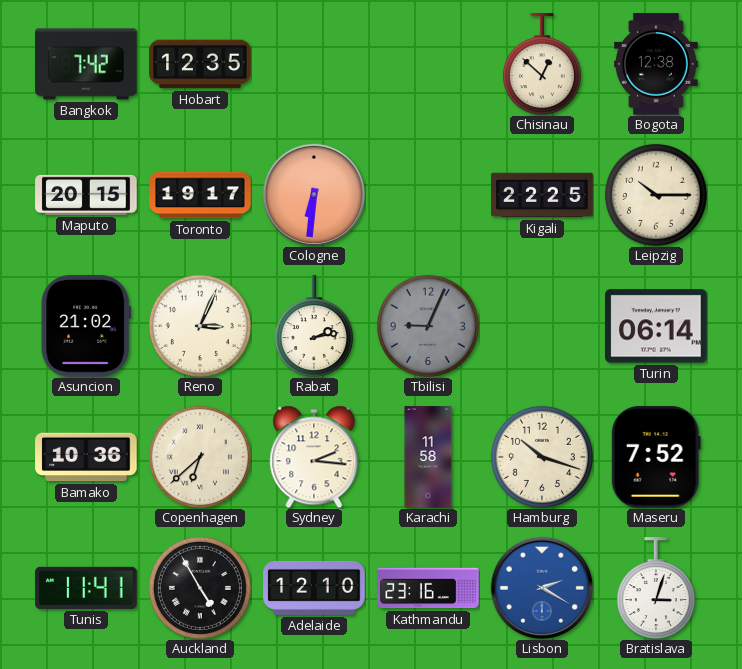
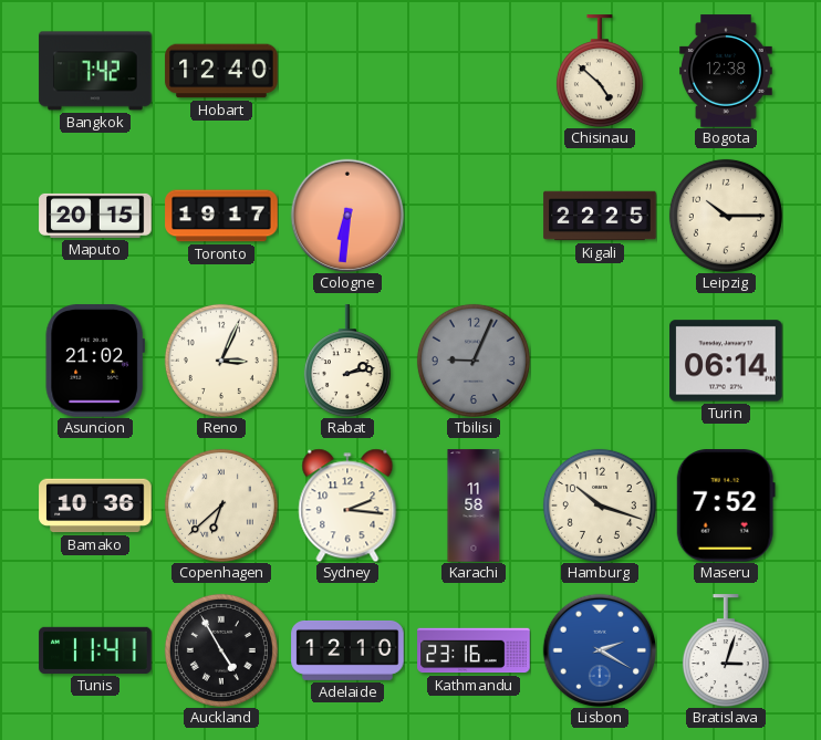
Hobart: 12:35 -> 12:40
Chisinau: 12:52 -> 4:52
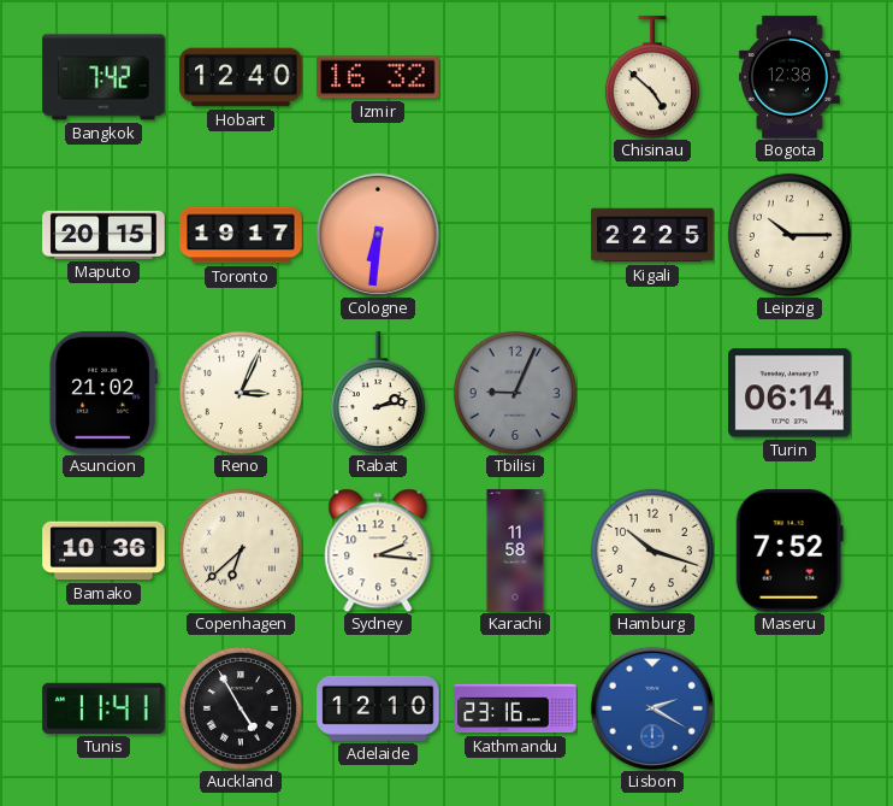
Izmir: none -> 16:32
Bratislava: 3:03 -> none
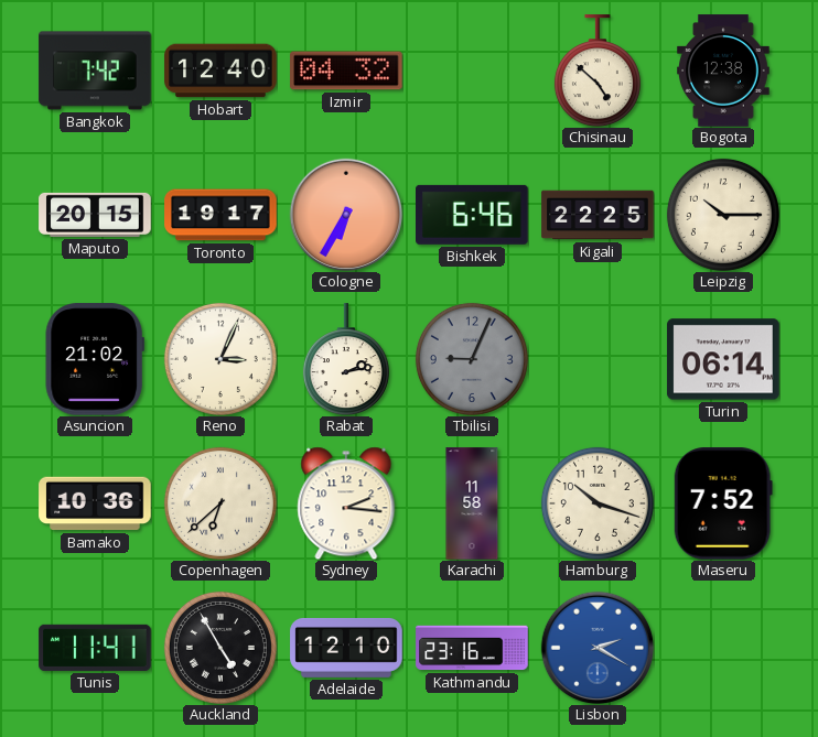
Izmir: 16:32 -> 04:32
Cologne: 6:31 -> 6:35
Bishkek: none -> 6:46
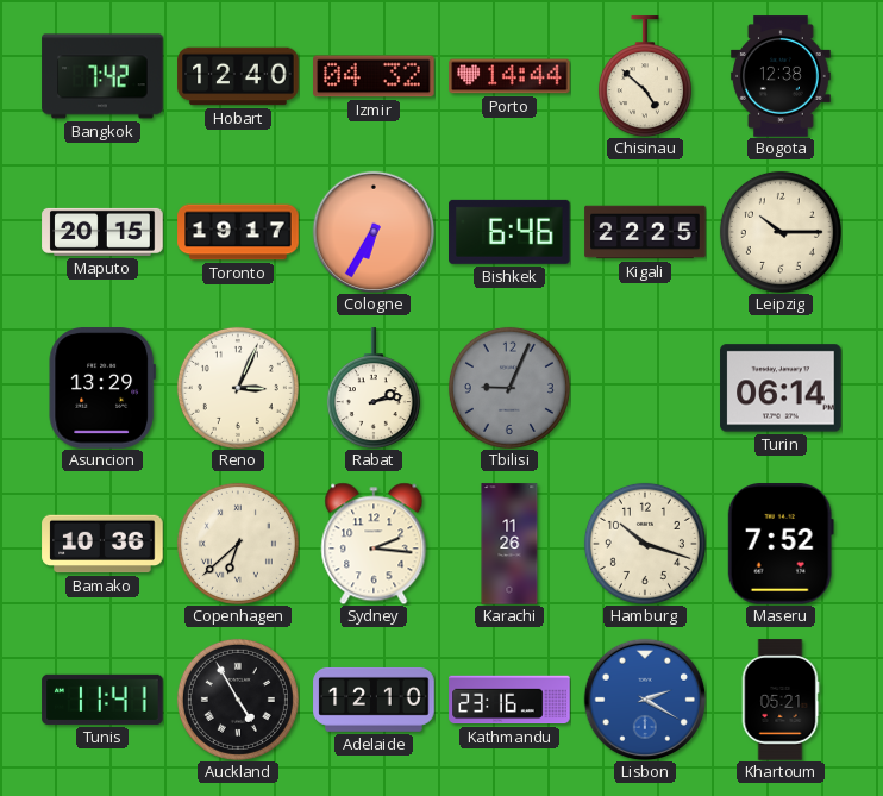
Porto: none -> 14:44
Asuncion: 21:02 -> 13:29
Karachi: 11:58 -> 11:26
Khartoum: none -> 05:21
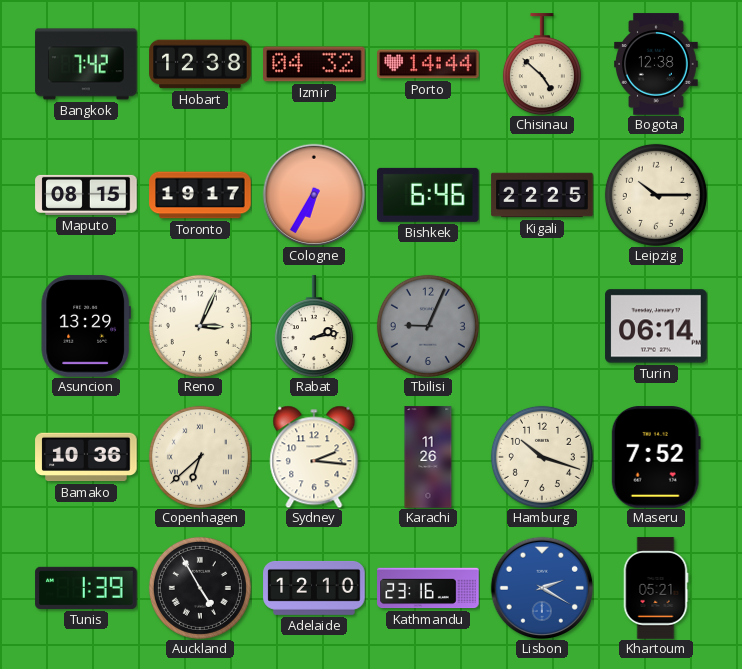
Hobart: 12:40 -> 12:38
Maputo: 20:15 -> 08:15
Tunis: 11:41 -> 1:39
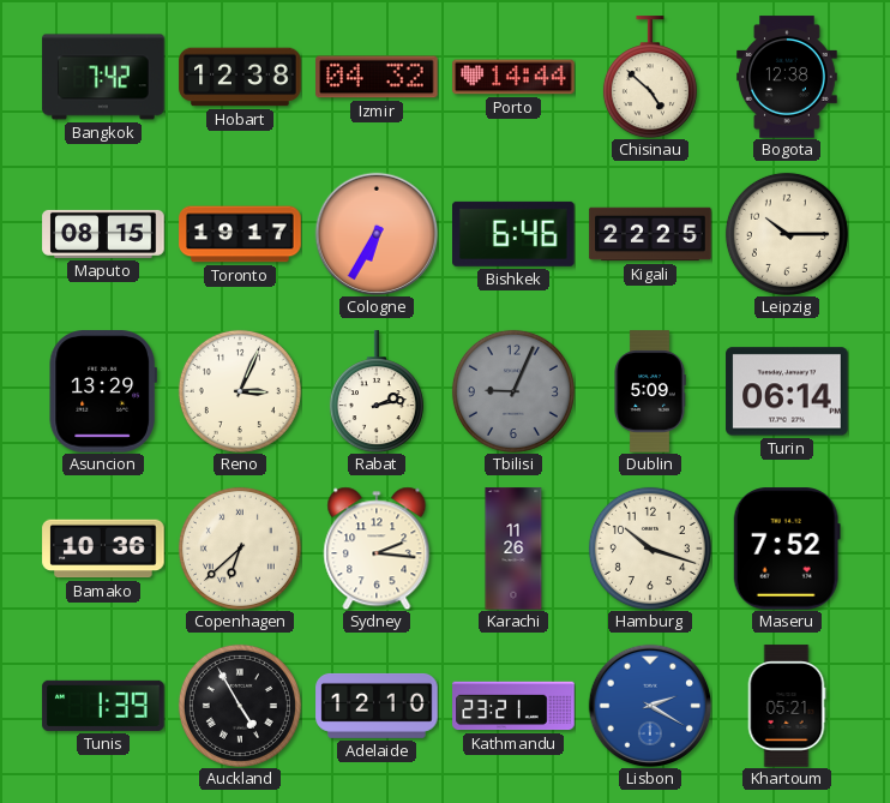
Dublin: none -> 5:09
Kathmandu: 23:16 -> 23:21
